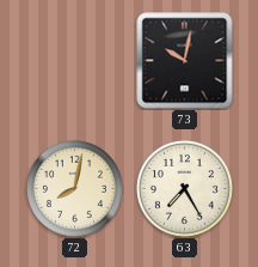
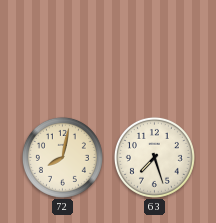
73: 10:02 -> none
63: 7:25 -> 7:27
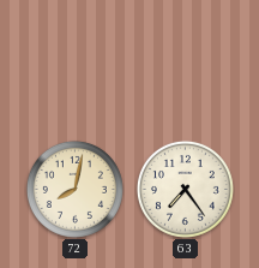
63: 7:27 -> 7:24
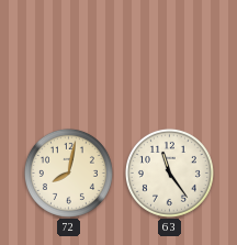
63: 7:24 -> 11:24
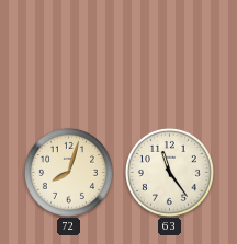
72: 8:02 -> 8:03
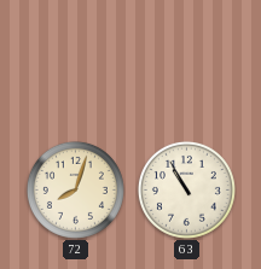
63: 11:24 -> 10:55
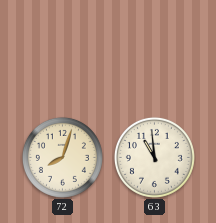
63: 10:55 -> 10:59
